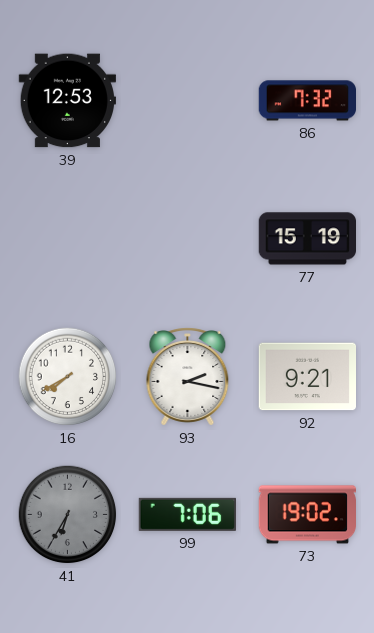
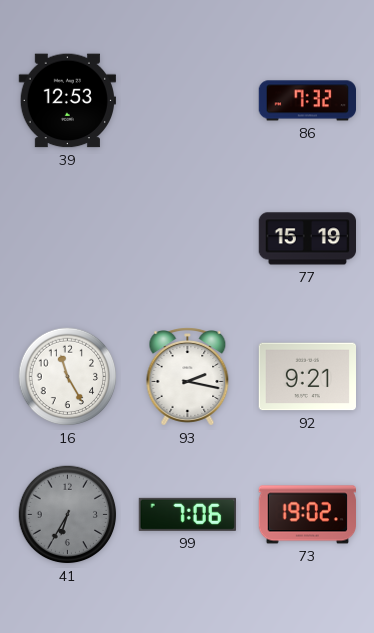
16: 7:40 -> 11:25
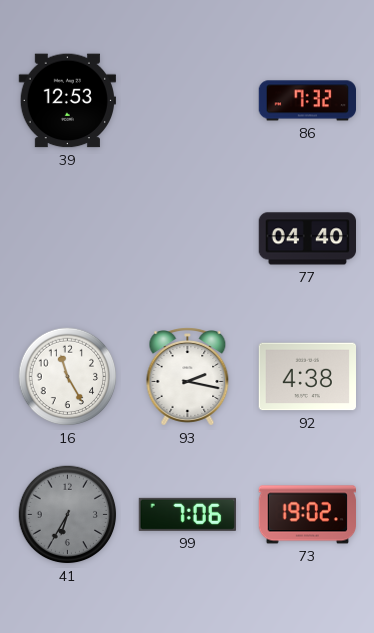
77: 15:19 -> 04:40
92: 9:21 -> 4:38
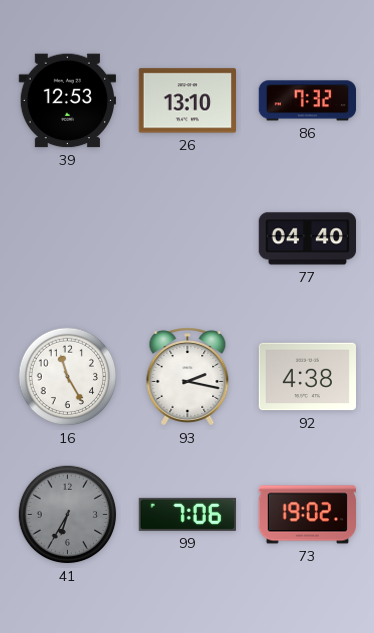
26: none -> 13:10
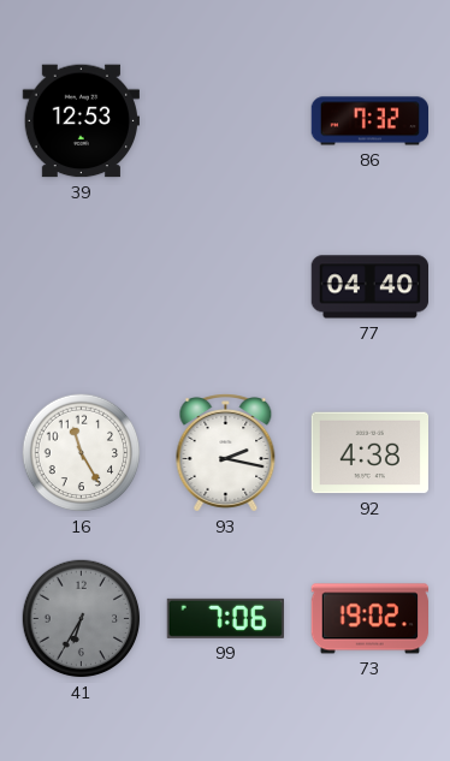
26: 13:10 -> none
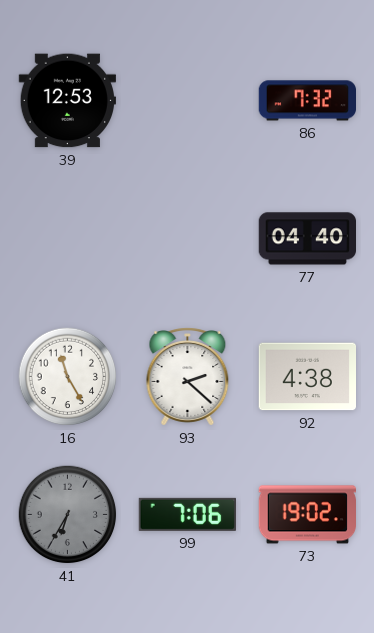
93: 2:17 -> 2:22
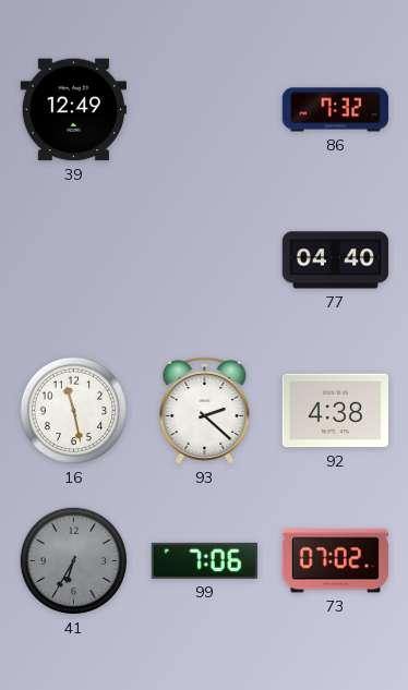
39: 12:53 -> 12:49
16: 11:25 -> 11:28
73: 19:02 -> 07:02
